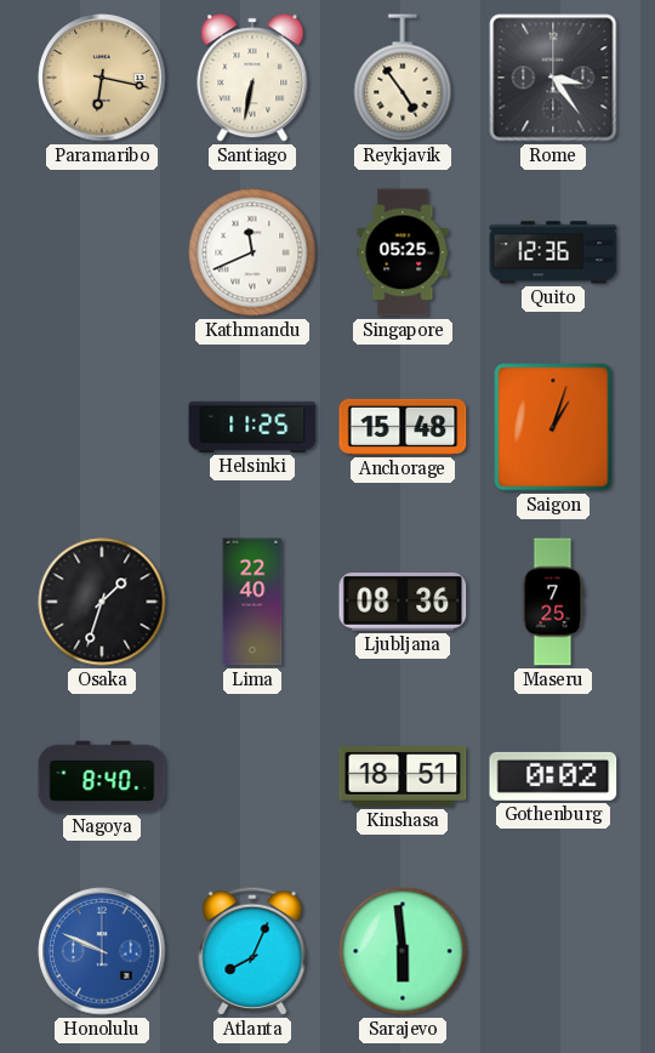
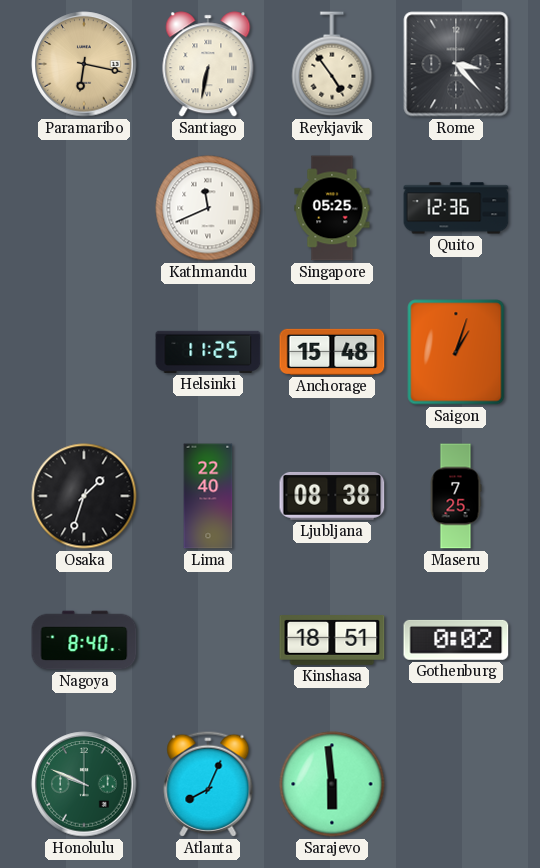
Rome: 3:24 -> 3:23
Ljubljana: 08:36 -> 08:38
Honolulu dial: blue -> green
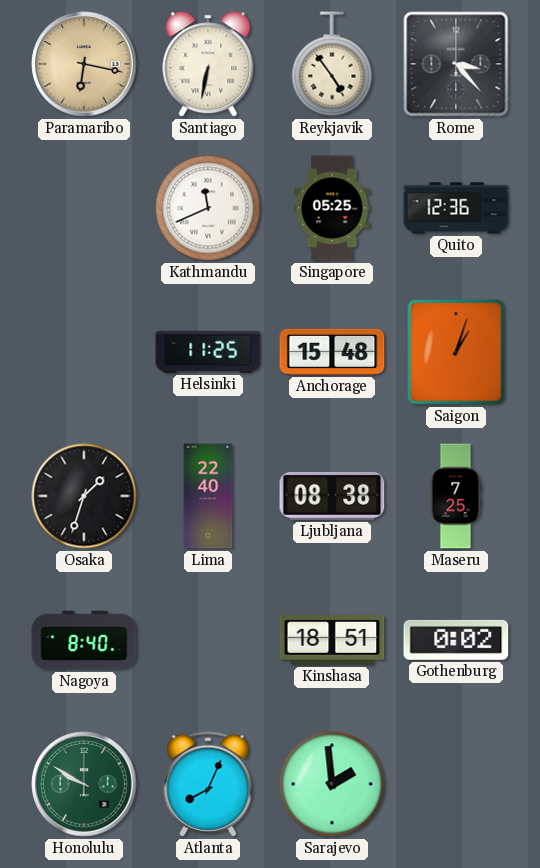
Honolulu: 9:49 -> 9:50
Sarajevo: 5:59 -> 1:59
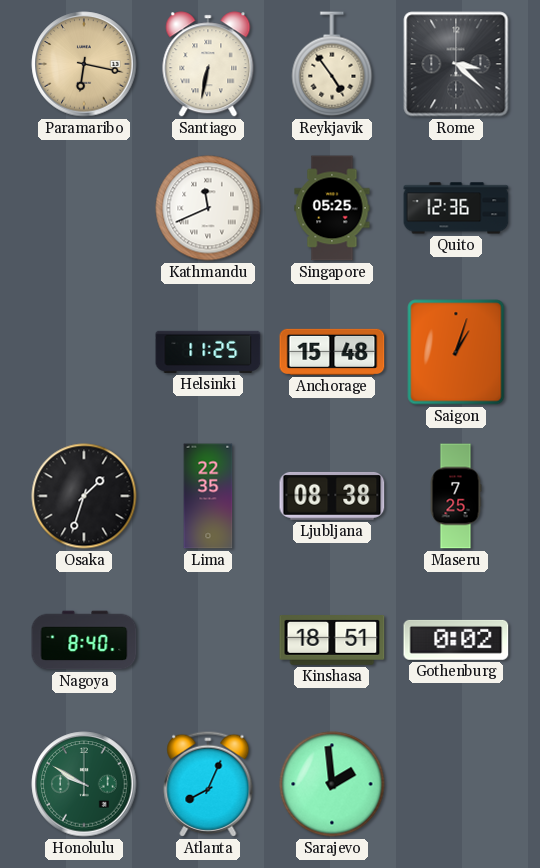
Rome: 3:23 -> 3:22
Lima: 22:40 -> 22:35
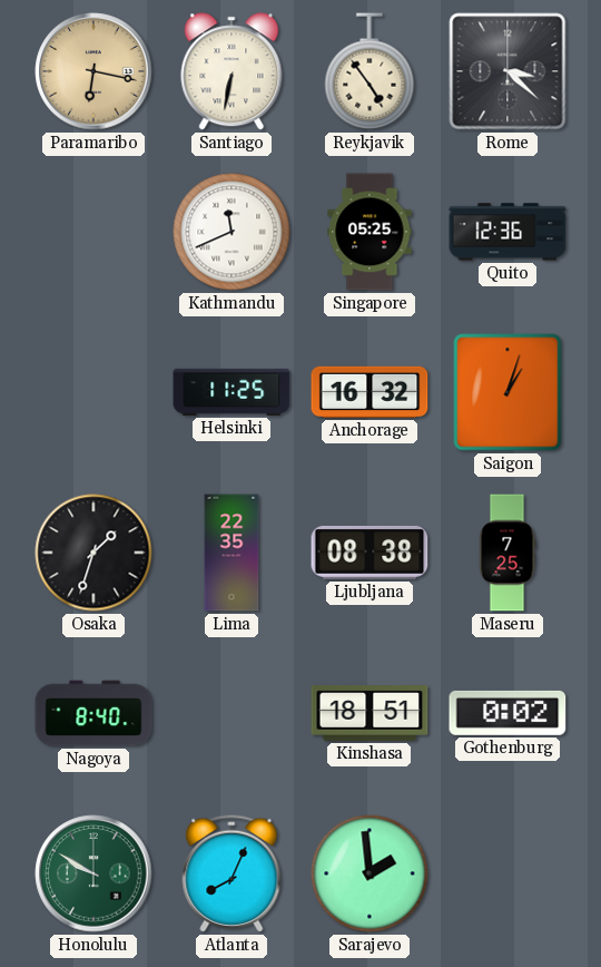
Anchorage: 15:48 -> 16:32
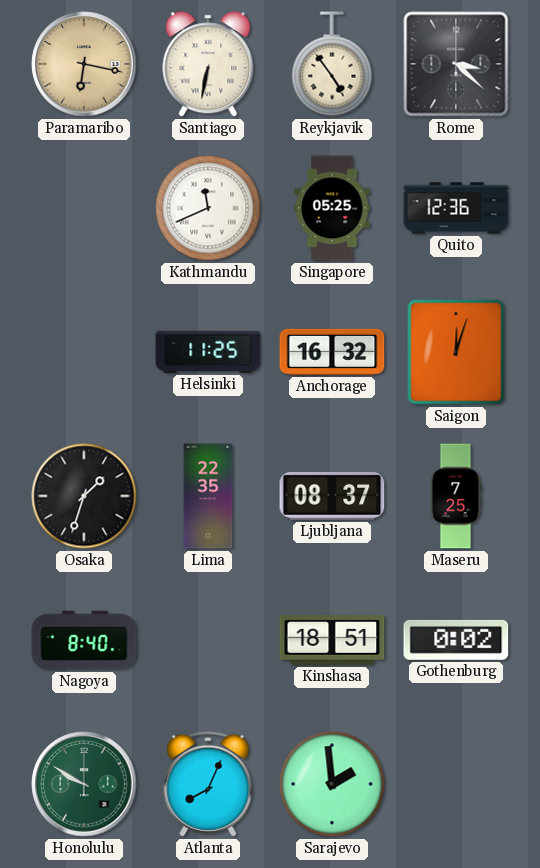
Saigon: 1:03 -> 12:03
Ljubljana: 08:38 -> 08:37
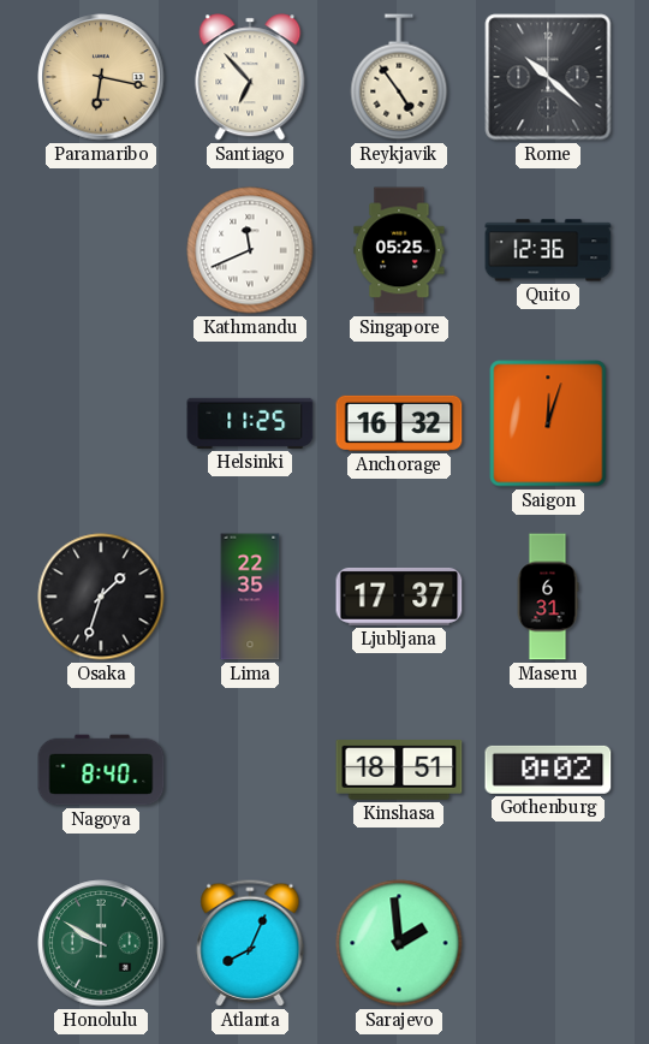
Santiago: 6:32 -> 6:53
Rome: 3:22 -> 10:22
Ljubljana: 08:37 -> 17:37
Maseru: 7:25 -> 6:31
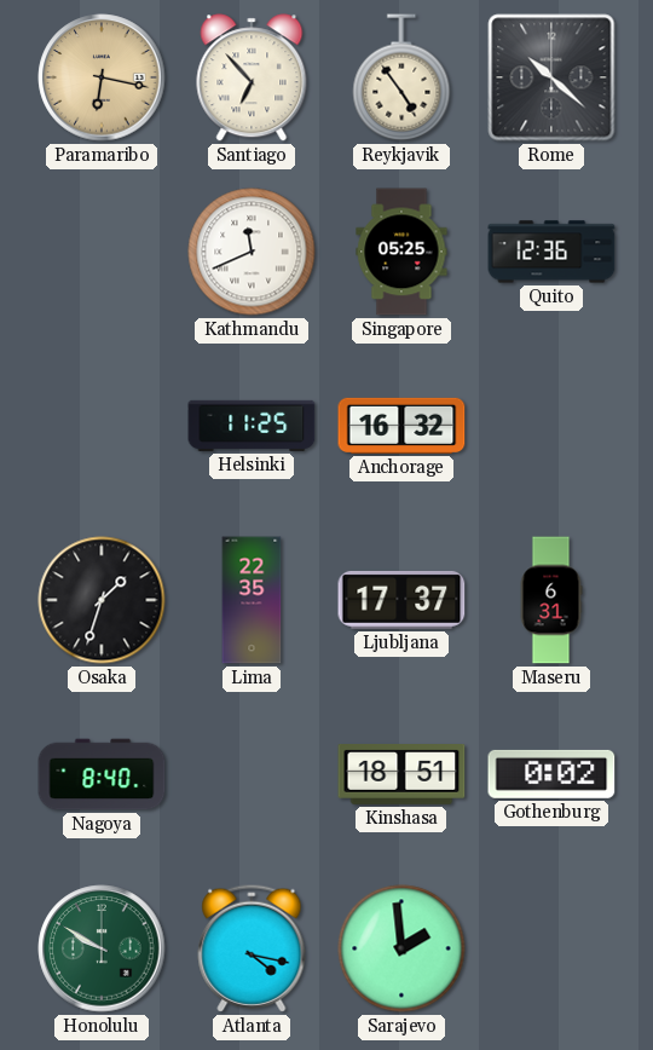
Saigon: 12:03 -> none
Atlanta: 8:04 -> 4:17
